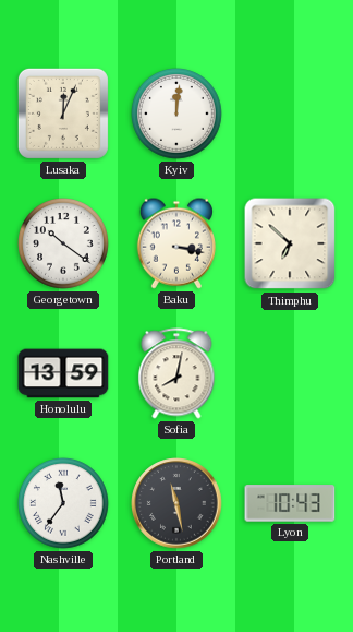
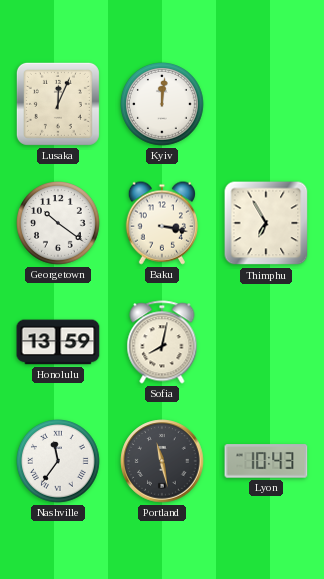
Thimphu: 6:52 -> 6:55
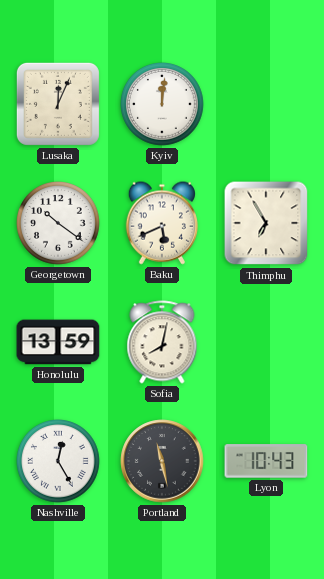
Baku: 3:17 -> 5:41
Nashville: 11:36 -> 12:25
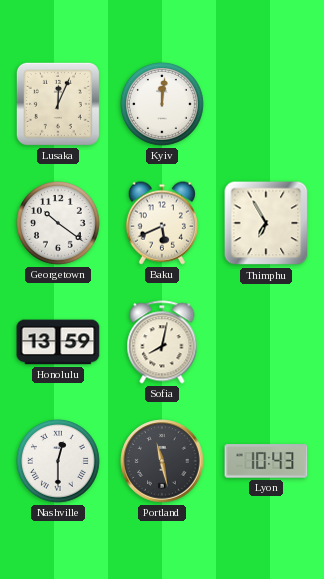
Nashville: 12:25 -> 12:30
